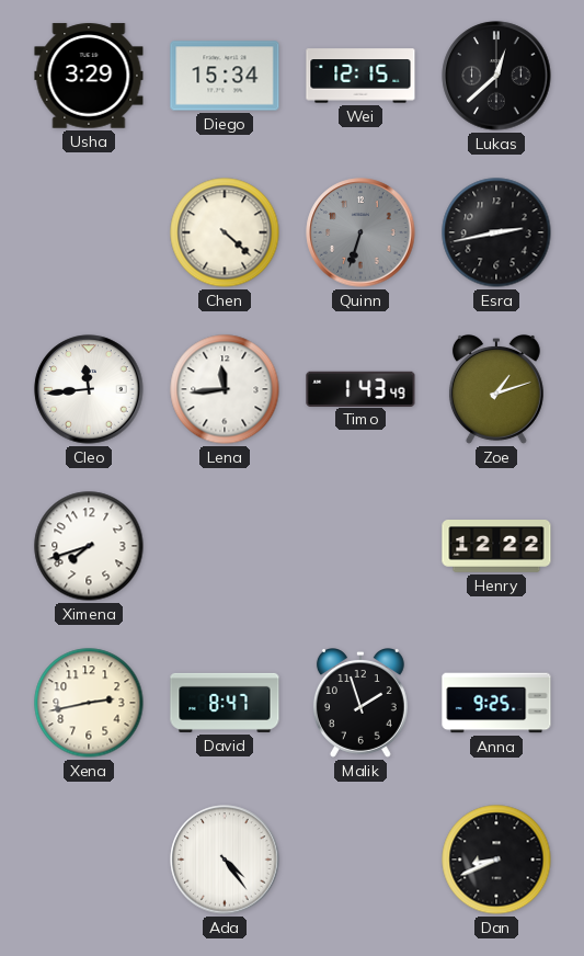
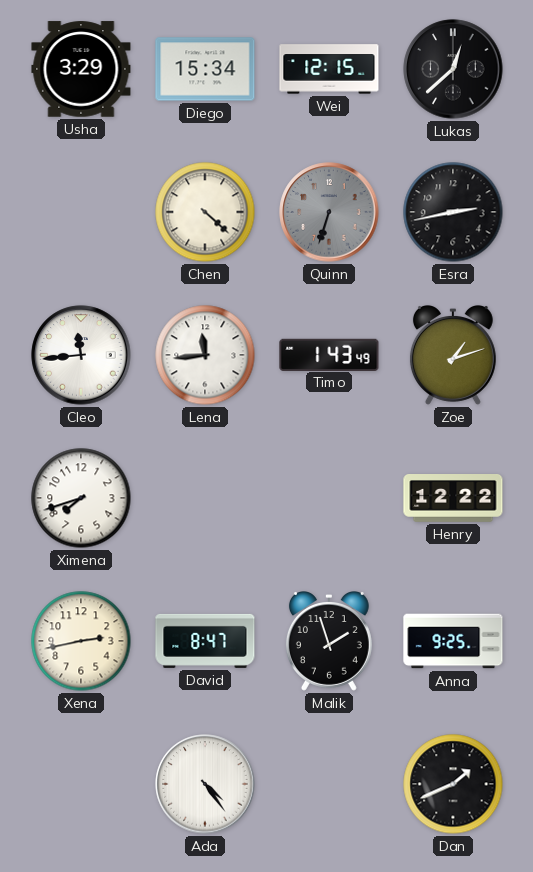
Dan: 8:41 -> 1:41
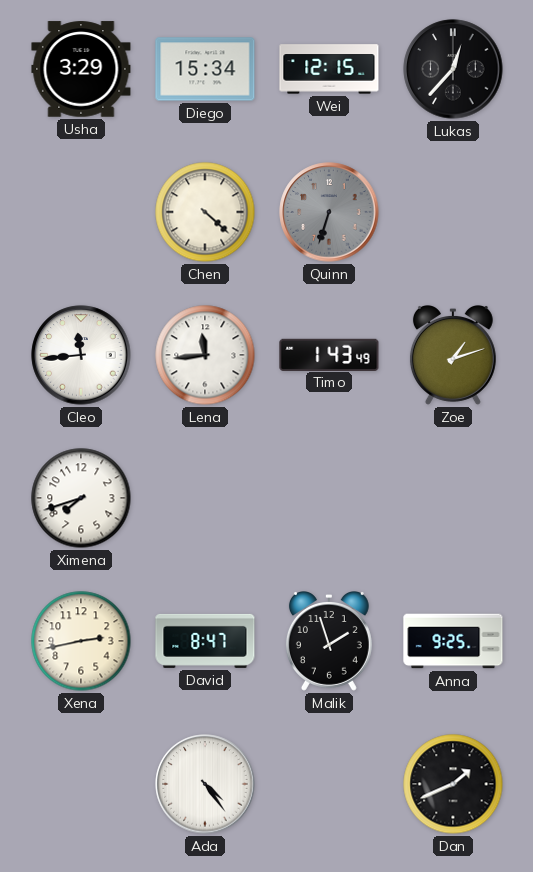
Lukas: 12:38 -> 12:37
Esra: 2:43 -> none
Henry: 12:22 -> none
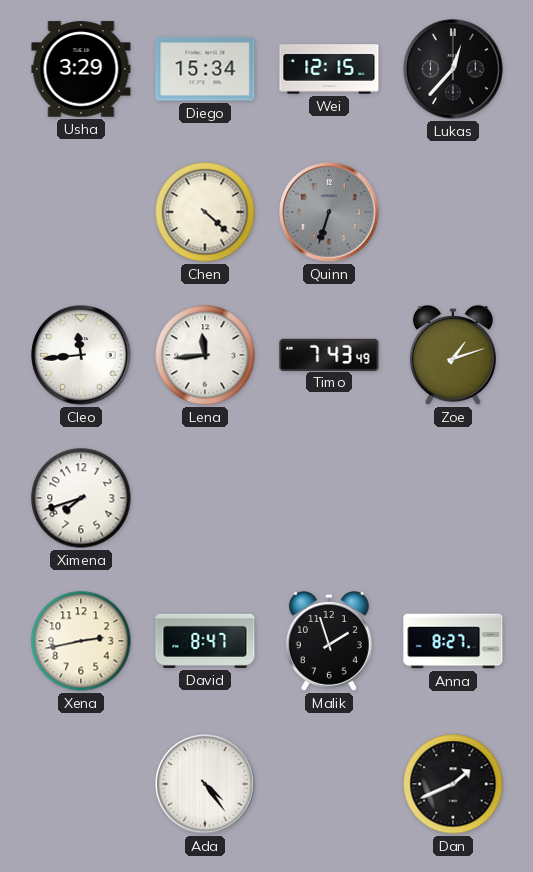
Timo: 1:43 -> 7:43
Anna: 9:25 -> 8:27
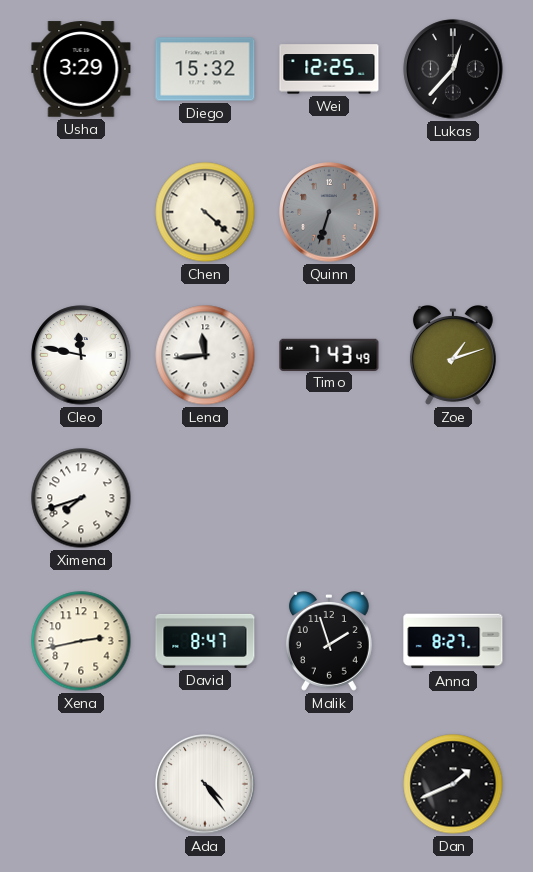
Diego: 15:34 -> 15:32
Wei: 12:15 -> 12:25
Cleo: 11:44 -> 11:47
